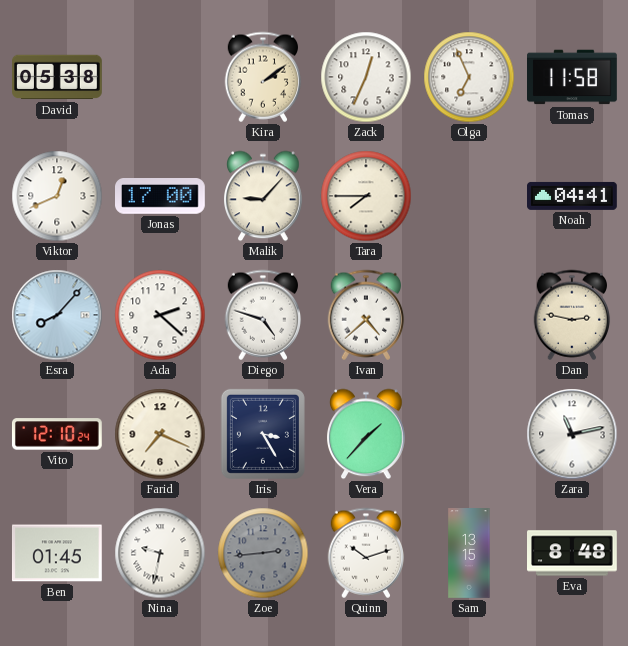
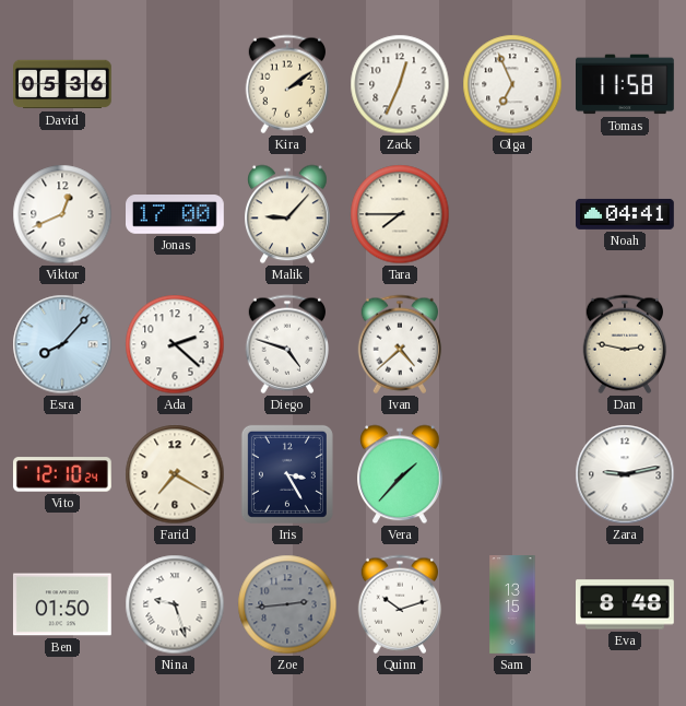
David: 05:38 -> 05:36
Farid: 7:19 -> 7:20
Zara: 11:13 -> 9:13
Ben: 01:45 -> 01:50
Nina: 9:32 -> 9:27
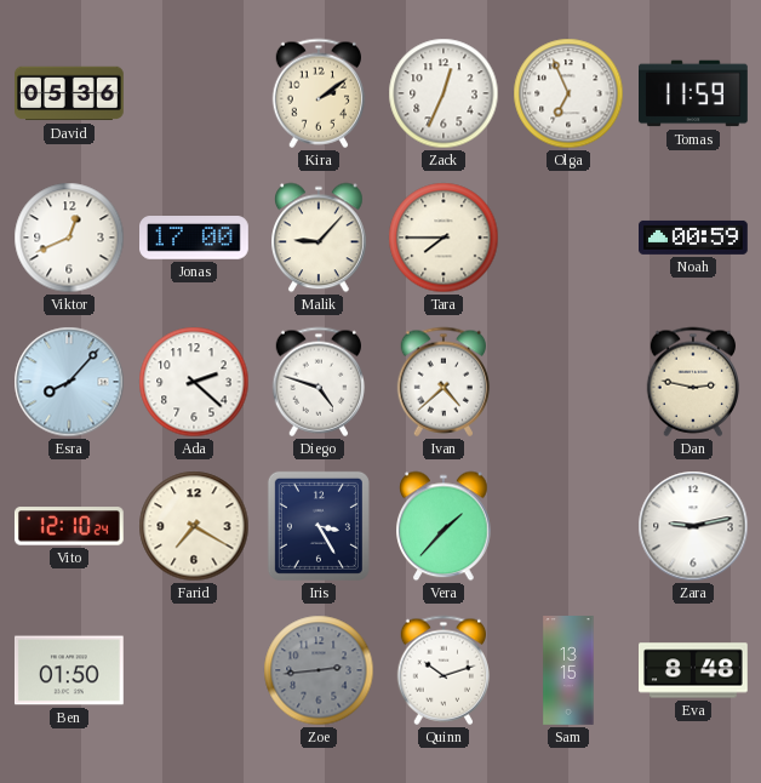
Tomas: 11:58 -> 11:59
Noah: 04:41 -> 00:59
Nina: 9:27 -> none
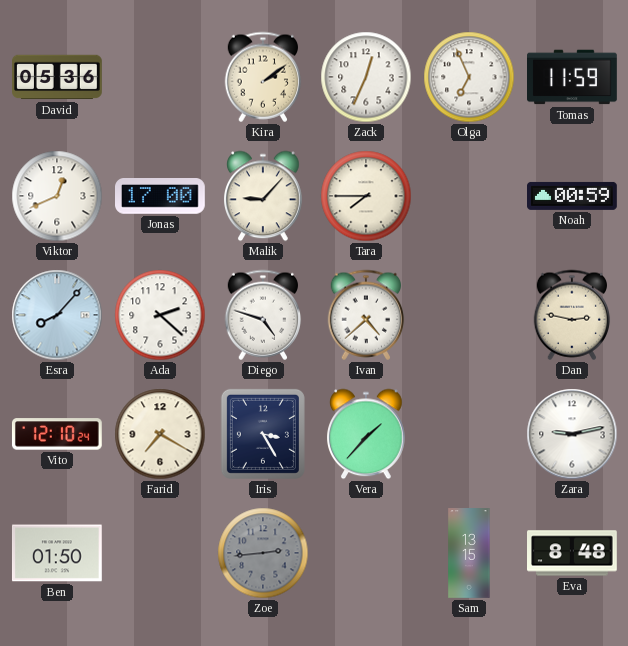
Quinn: 10:12 -> none
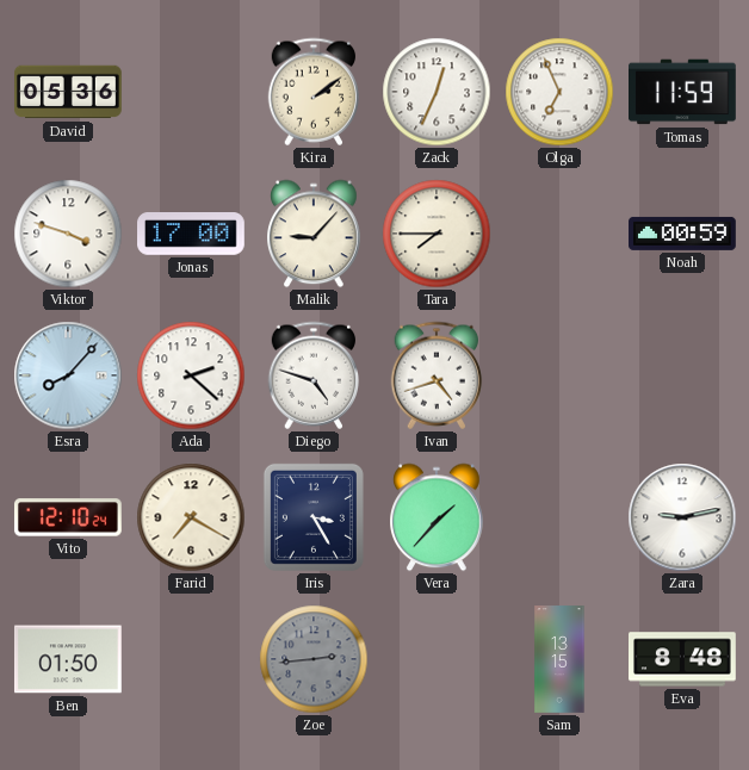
Viktor: 12:41 -> 3:48
Ivan: 4:38 -> 4:42
Dan: 2:47 -> none
